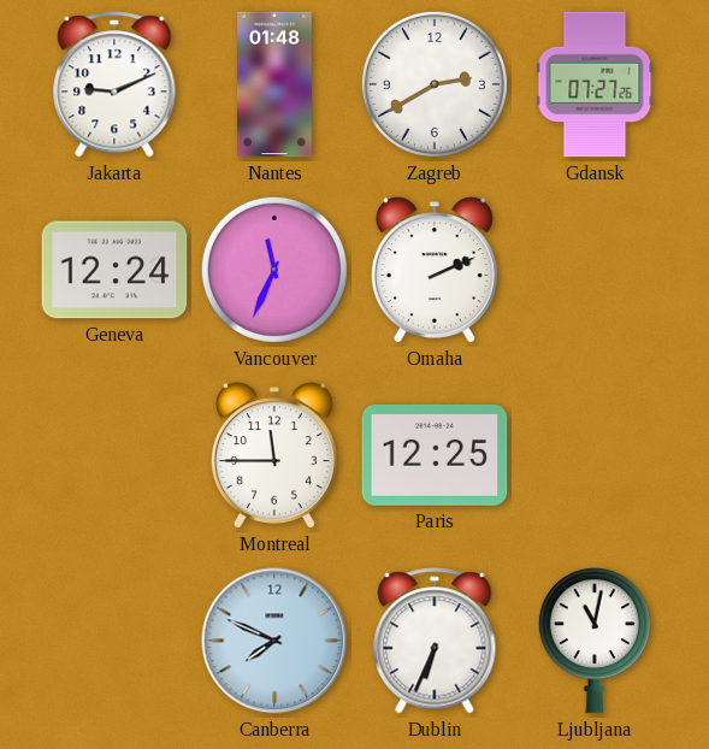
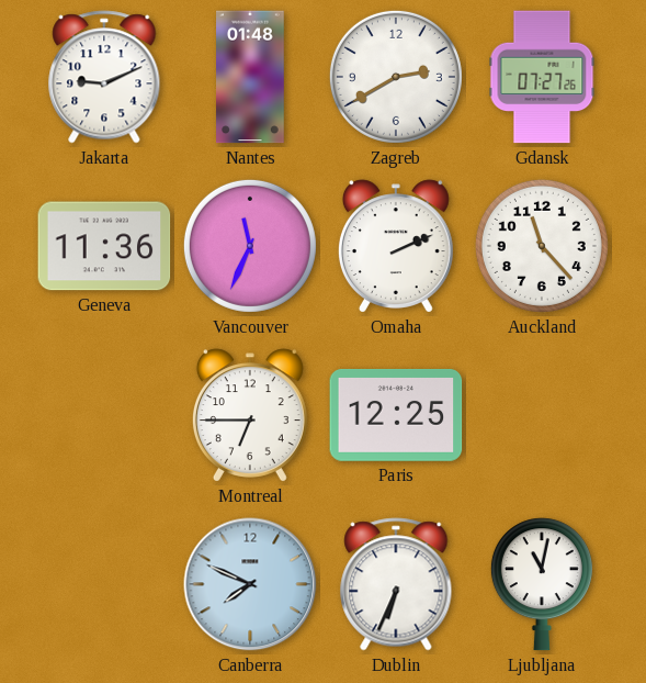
Geneva: 12:24 -> 11:36
Auckland: none -> 11:23
Montreal: 11:45 -> 6:45
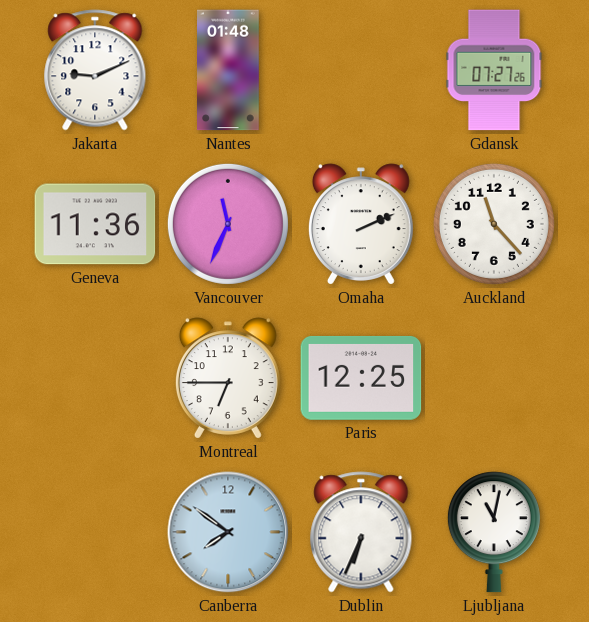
Zagreb: 2:40 -> none
Canberra: 7:49 -> 7:51
